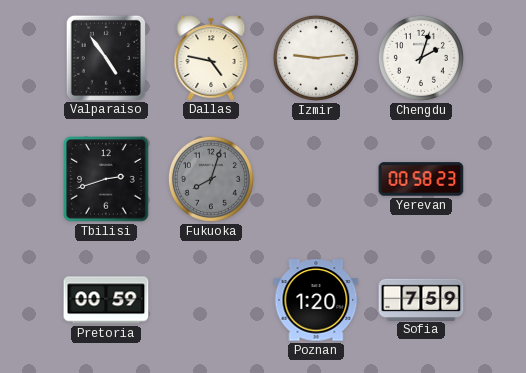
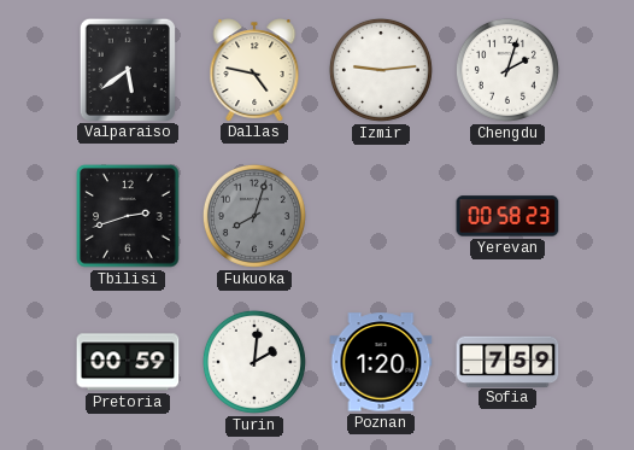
Valparaiso: 4:54 -> 5:39
Turin: none -> 2:01
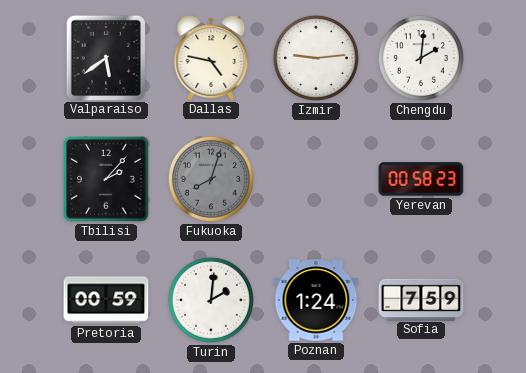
Chengdu: 2:03 -> 2:01
Tbilisi: 2:42 -> 2:07
Poznan: 1:20 -> 1:24
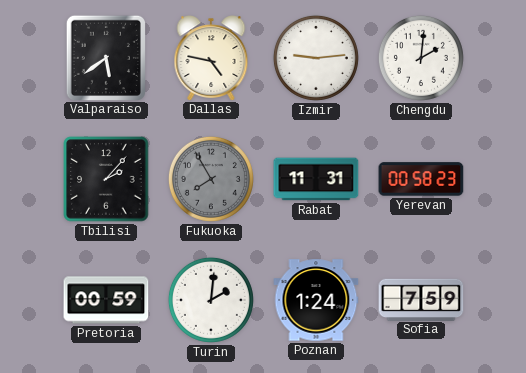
Fukuoka: 8:03 -> 7:55
Rabat: none -> 11:31
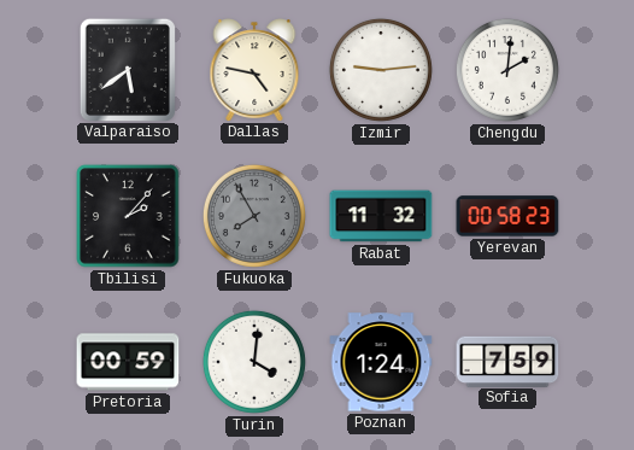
Rabat: 11:31 -> 11:32
Turin: 2:01 -> 4:01
